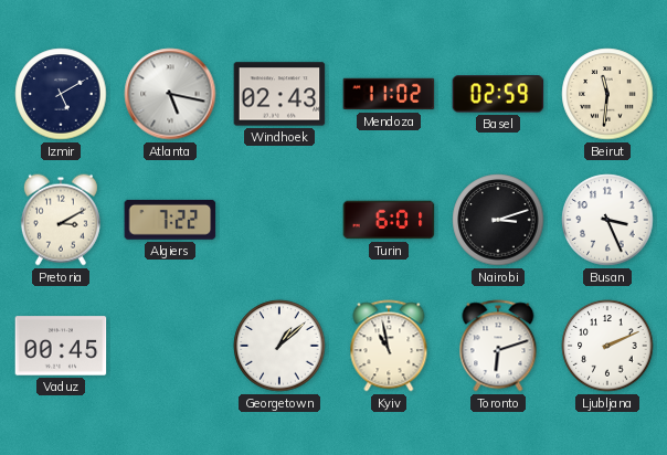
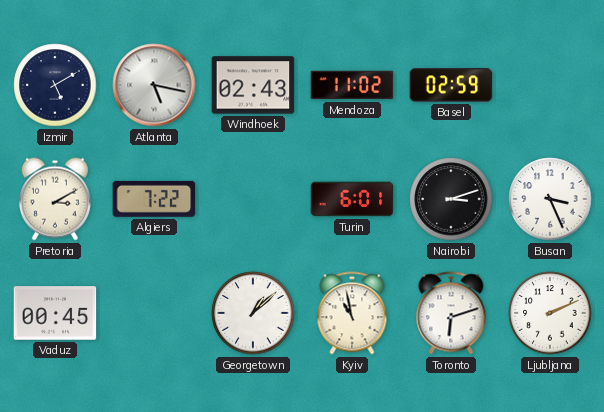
Beirut: 11:31 -> none
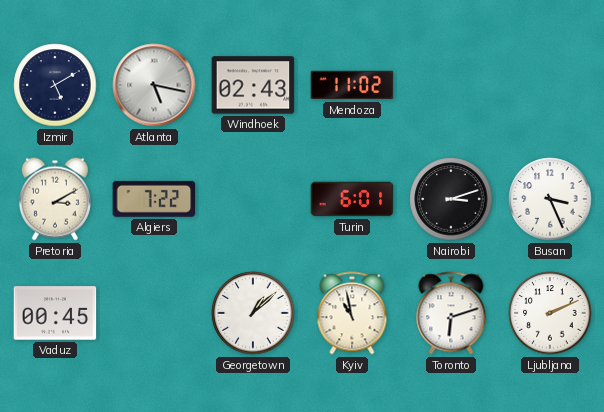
Basel: 02:59 -> none
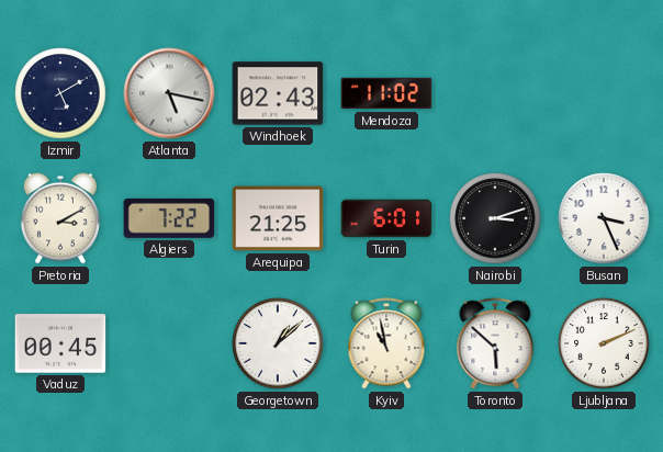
Arequipa: none -> 21:25
Toronto: 6:12 -> 5:52
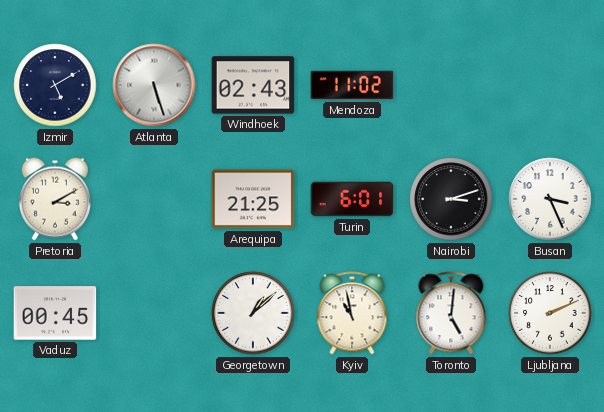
Atlanta: 5:17 -> 5:27
Algiers: 7:22 -> none
Toronto: 5:52 -> 5:01
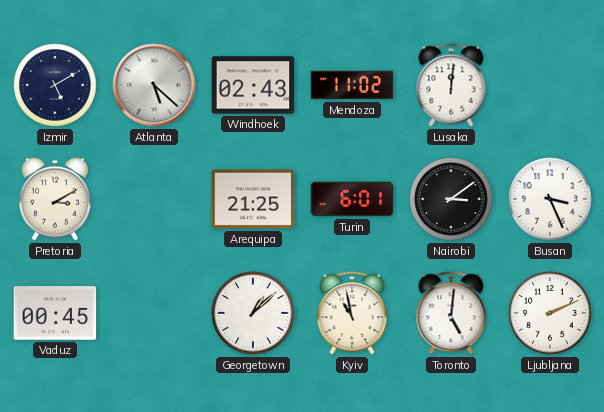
Atlanta: 5:27 -> 5:22
Lusaka: none -> 12:01
Nairobi: 3:12 -> 3:09
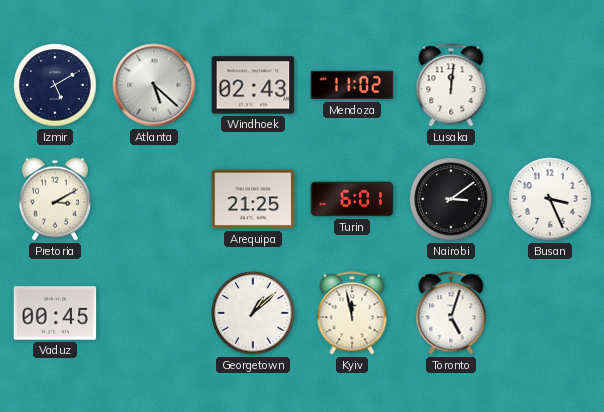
Kyiv: 10:58 -> 11:58
Toronto: 5:01 -> 5:03
Ljubljana: 2:11 -> none
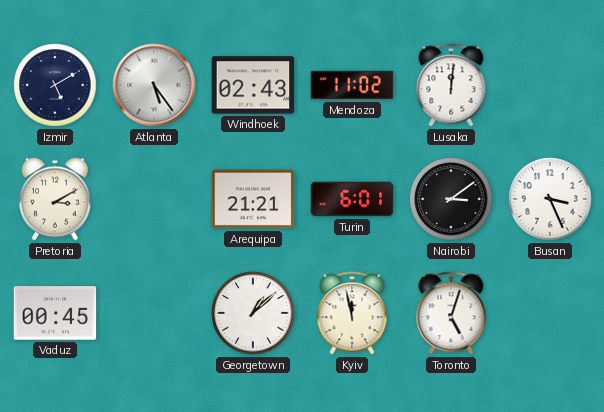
Atlanta: 5:22 -> 5:24
Arequipa: 21:25 -> 21:21
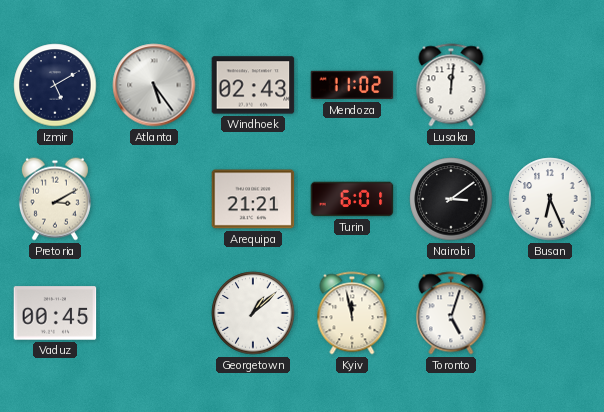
Busan: 3:26 -> 6:26
